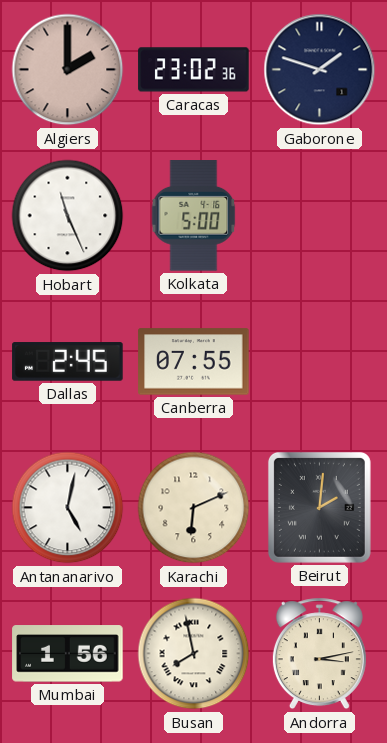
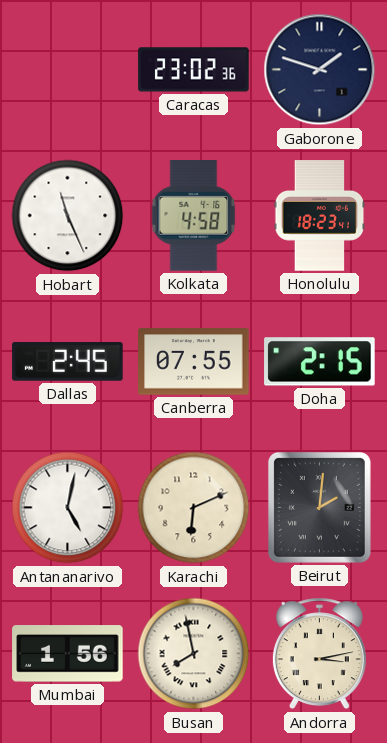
Algiers: 2:00 -> none
Kolkata: 5:00 -> 4:58
Honolulu: none -> 18:23
Doha: none -> 2:15
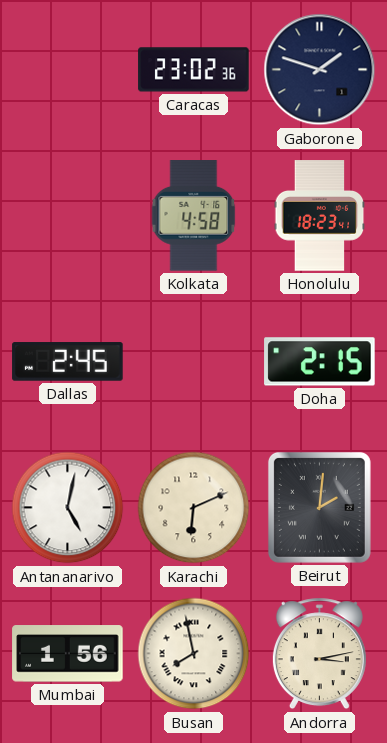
Hobart: 11:26 -> none
Canberra: 07:55 -> none
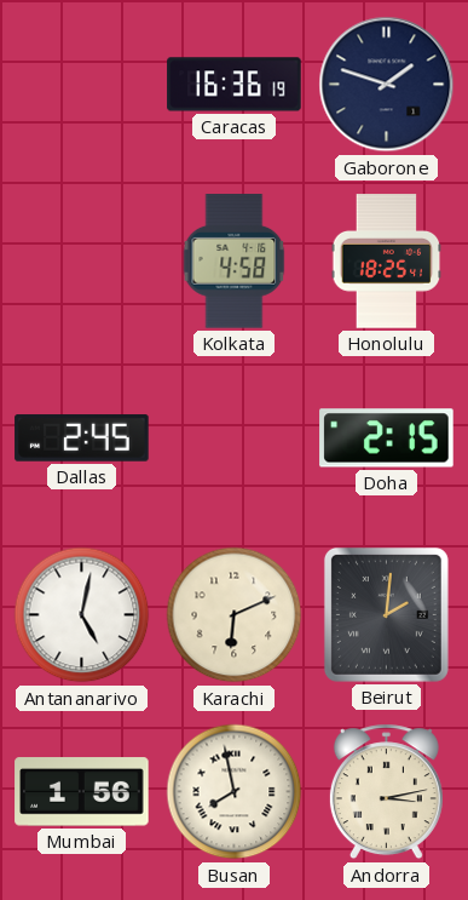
Caracas: 23:02 -> 16:36
Honolulu: 18:23 -> 18:25
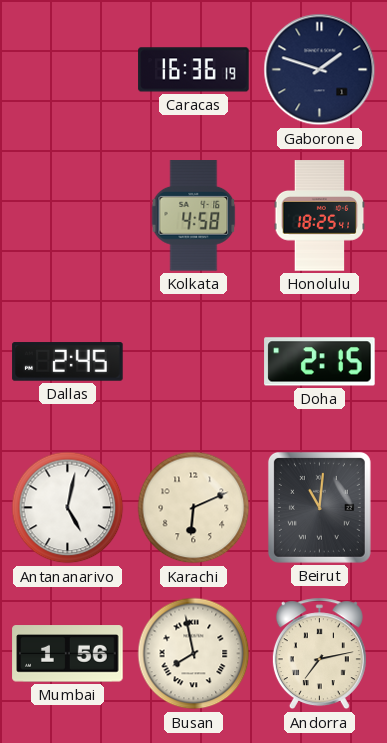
Beirut: 2:01 -> 11:01
Andorra: 3:13 -> 7:13
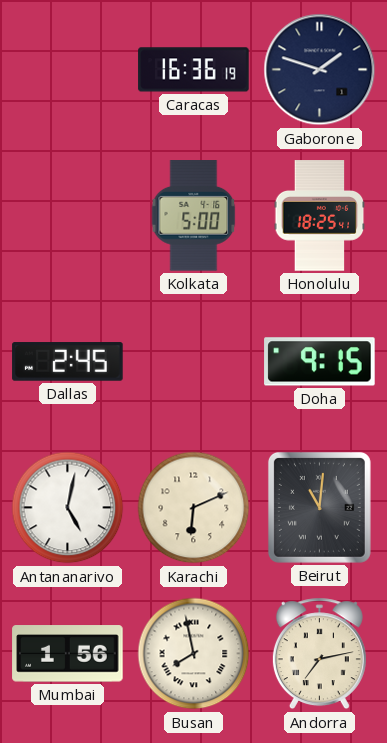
Kolkata: 4:58 -> 5:00
Doha: 2:15 -> 9:15
